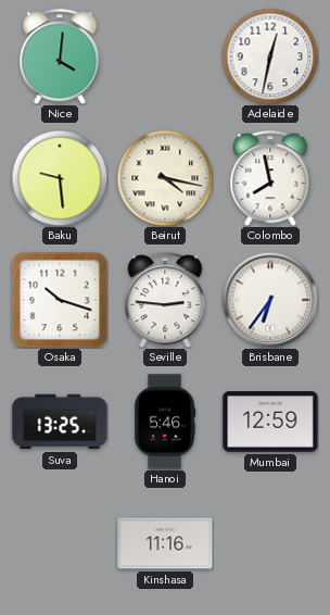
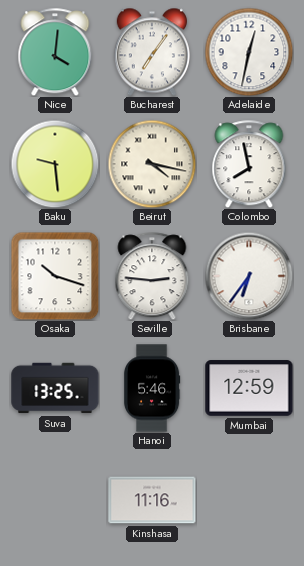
Bucharest: none -> 7:06
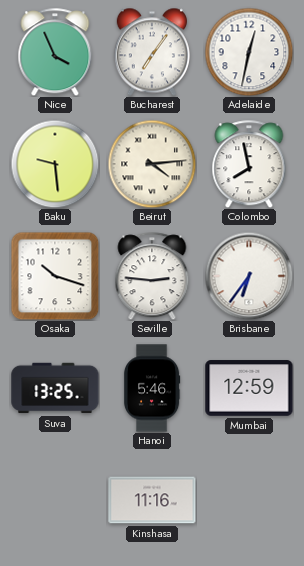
Nice: 4:01 -> 3:56
Beirut: 4:17 -> 4:14
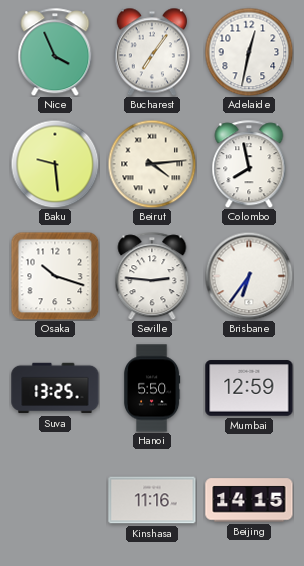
Hanoi: 5:46 -> 5:50
Beijing: none -> 14:15
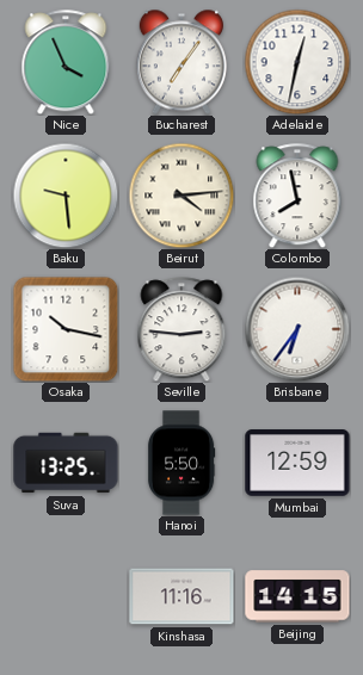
Osaka: 10:18 -> 10:17
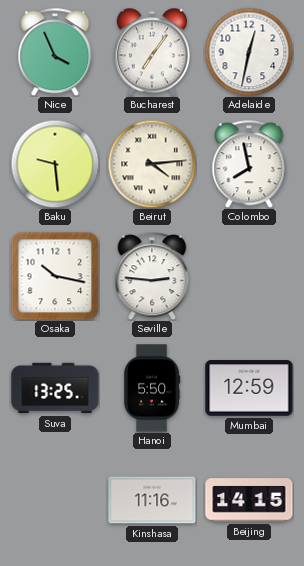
Brisbane: 6:36 -> none
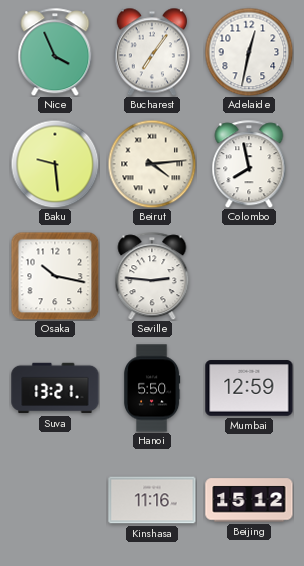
Suva: 13:25 -> 13:21
Beijing: 14:15 -> 15:12
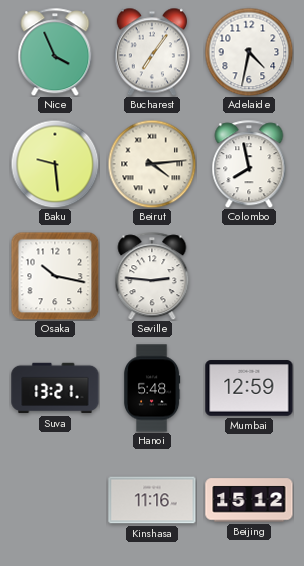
Adelaide: 12:32 -> 4:32
Hanoi: 5:50 -> 5:48
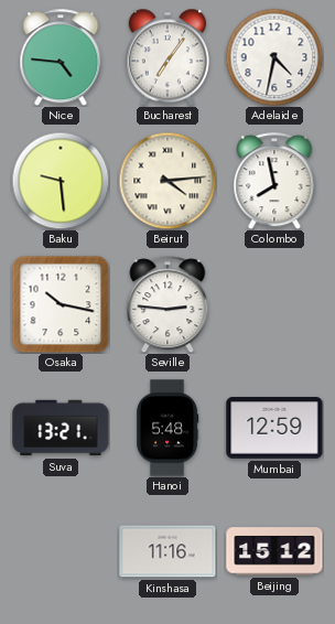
Nice: 3:56 -> 4:46
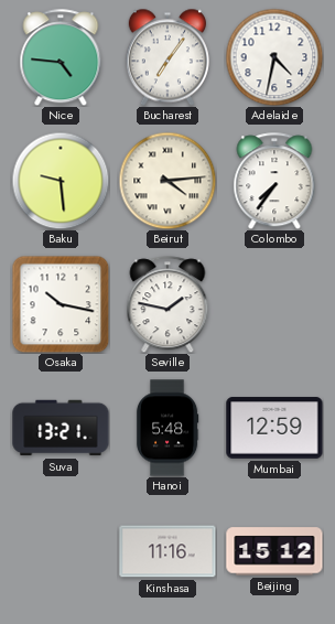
Colombo: 7:58 -> 7:36
Seville: 2:46 -> 1:47
